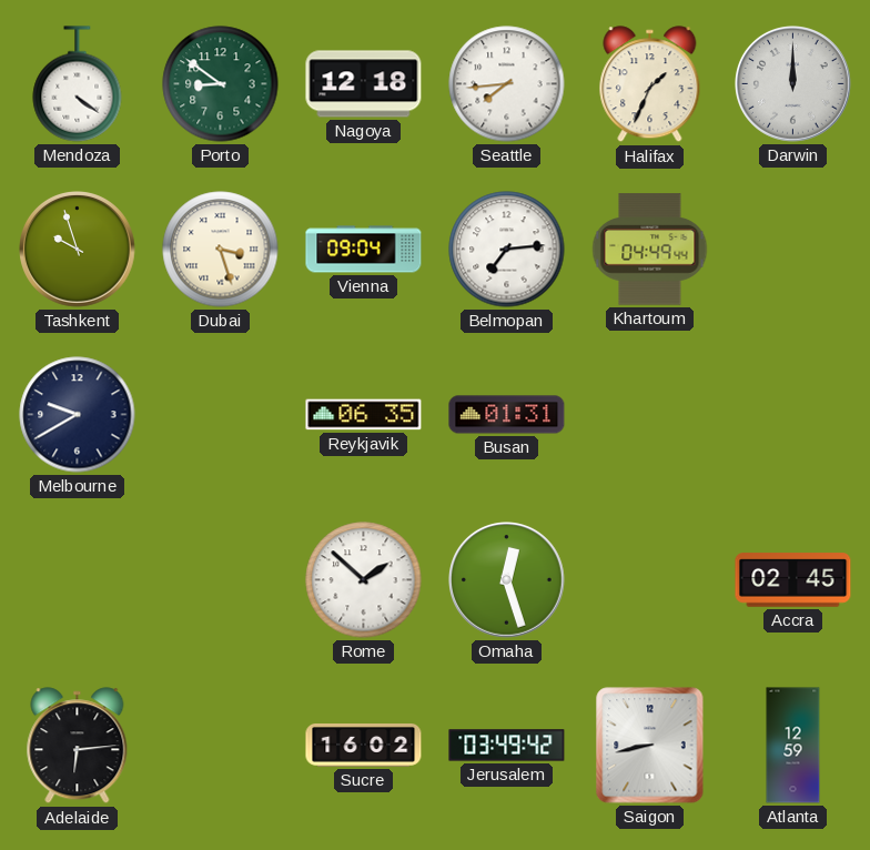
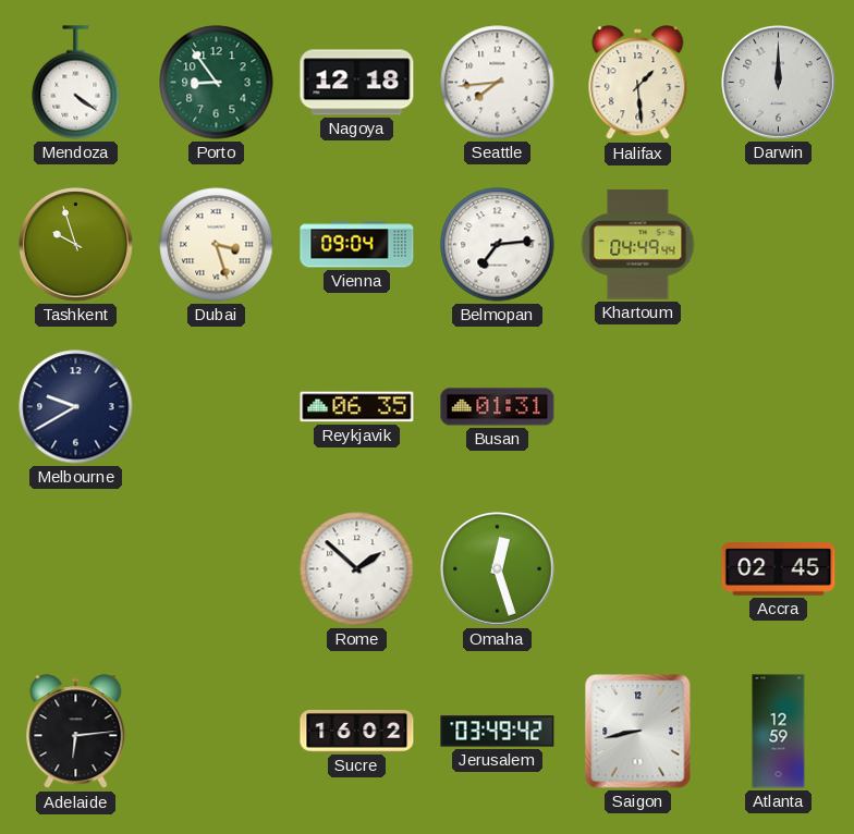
Porto: 8:51 -> 8:54
Halifax: 1:34 -> 1:29
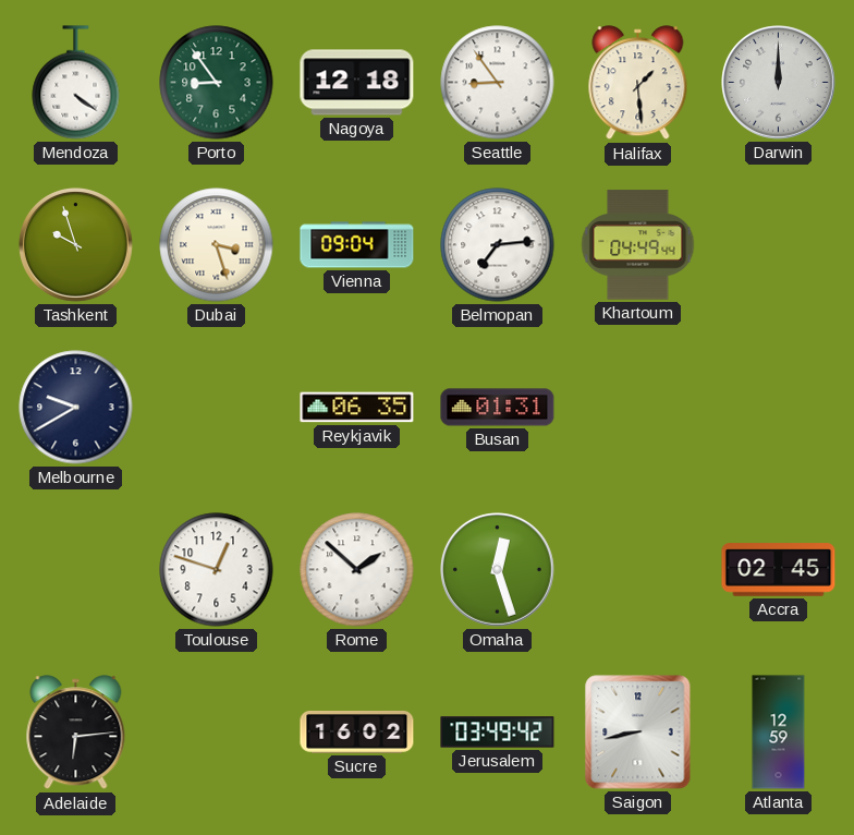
Seattle: 7:44 -> 8:54
Toulouse: none -> 12:48
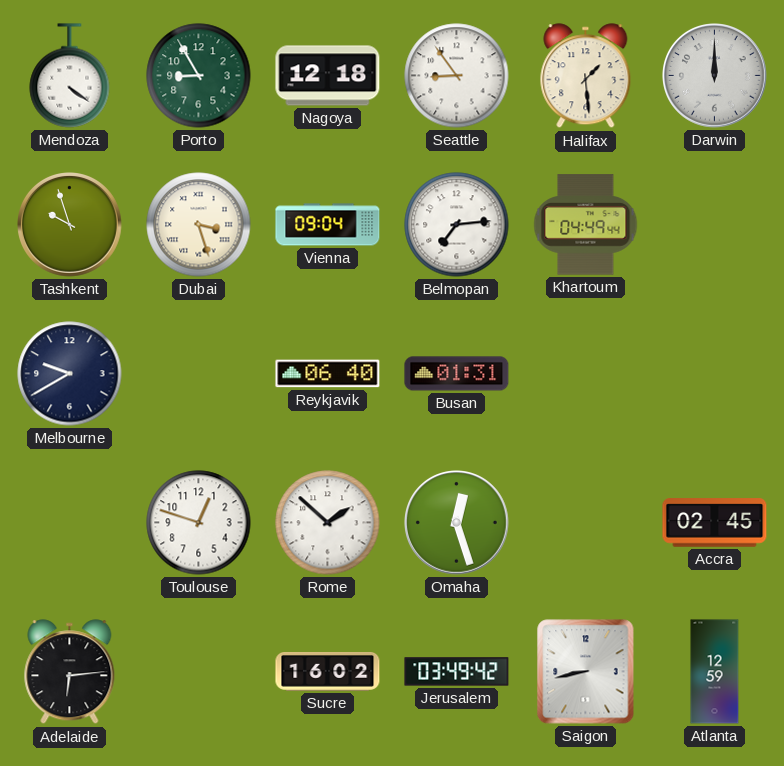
Porto: 8:54 -> 8:55
Reykjavik: 06:35 -> 06:40
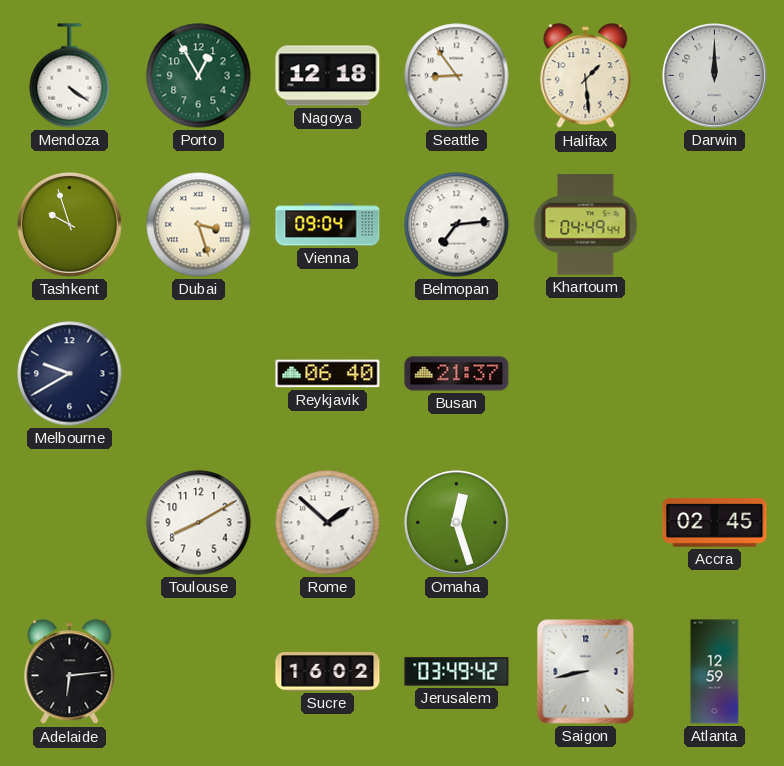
Porto: 8:55 -> 12:55
Busan: 01:31 -> 21:37
Toulouse: 12:48 -> 8:10
